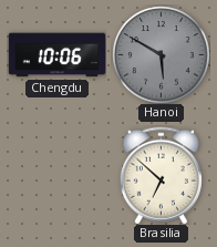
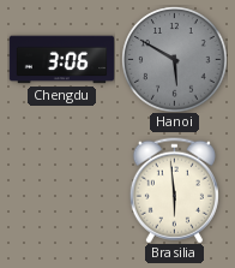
Chengdu: 10:06 -> 3:06
Brasilia: 6:52 -> 5:59
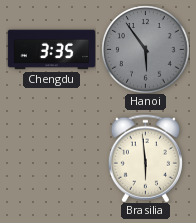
Chengdu: 3:06 -> 3:35
Hanoi: 5:50 -> 5:54
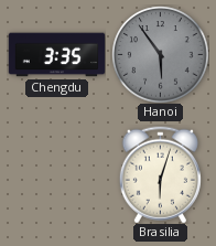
Brasilia: 5:59 -> 6:03
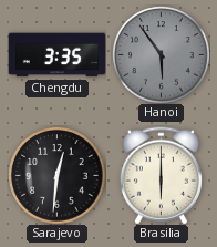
Sarajevo: none -> 12:31
Brasilia: 6:03 -> 6:00
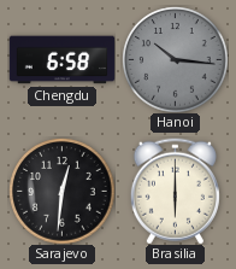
Chengdu: 3:35 -> 6:58
Hanoi: 5:54 -> 10:16
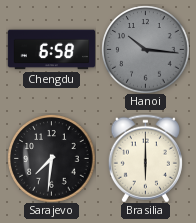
Sarajevo: 12:31 -> 7:31
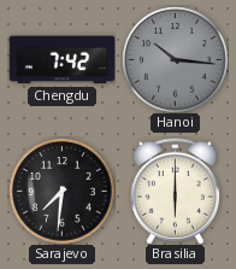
Chengdu: 6:58 -> 7:42
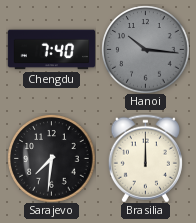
Chengdu: 7:42 -> 7:40
Brasilia: 6:00 -> 12:00
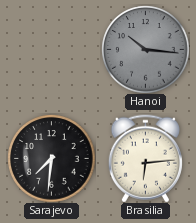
Chengdu: 7:40 -> none
Brasilia: 12:00 -> 6:14
